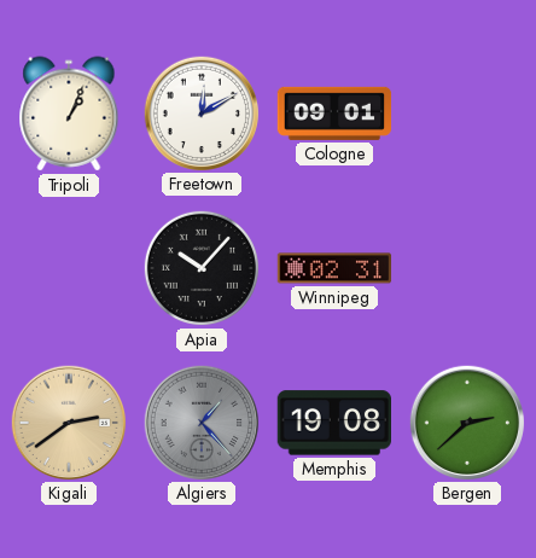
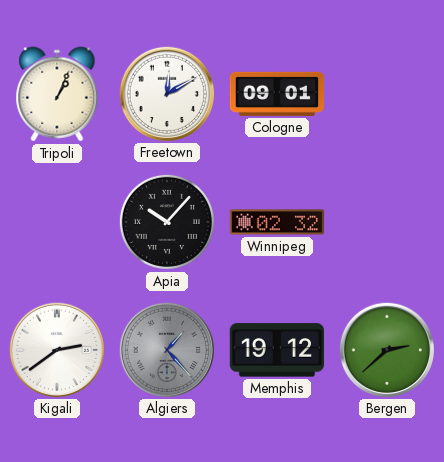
Winnipeg: 02:31 -> 02:32
Kigali dial: champagne -> white
Memphis: 19:08 -> 19:12
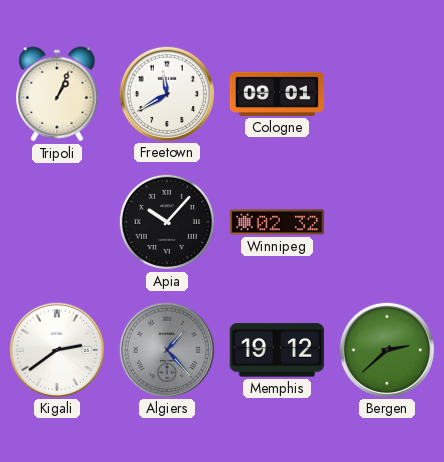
Freetown: 12:10 -> 11:40
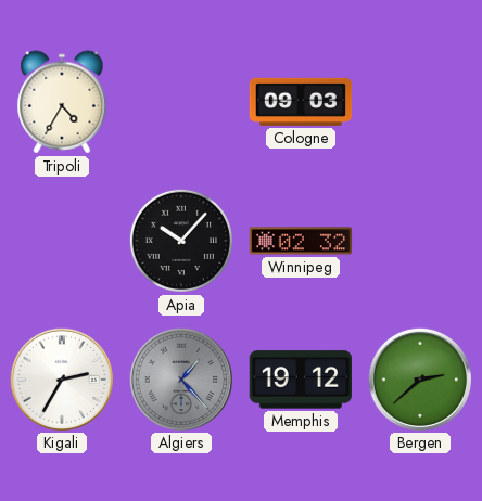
Tripoli: 1:04 -> 4:35
Freetown: 11:40 -> none
Cologne: 09:01 -> 09:03
Kigali: 2:39 -> 2:35
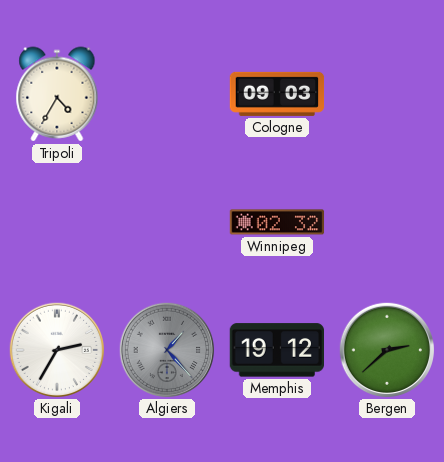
Apia: 10:07 -> none
